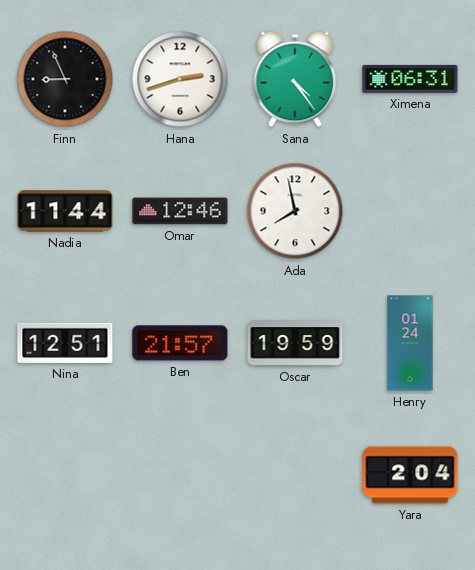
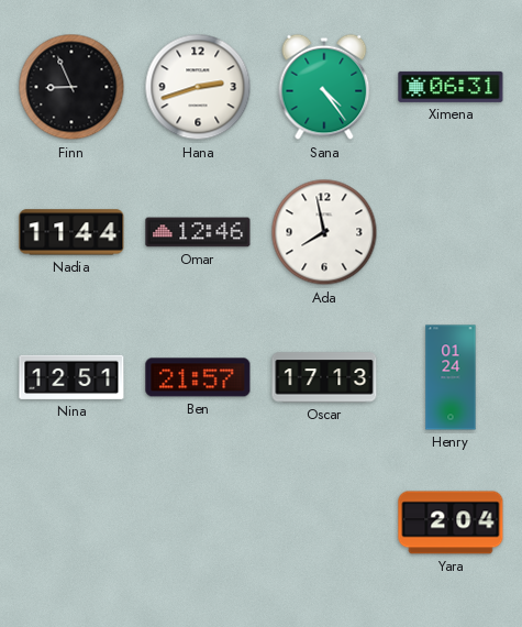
Oscar: 19:59 -> 17:13
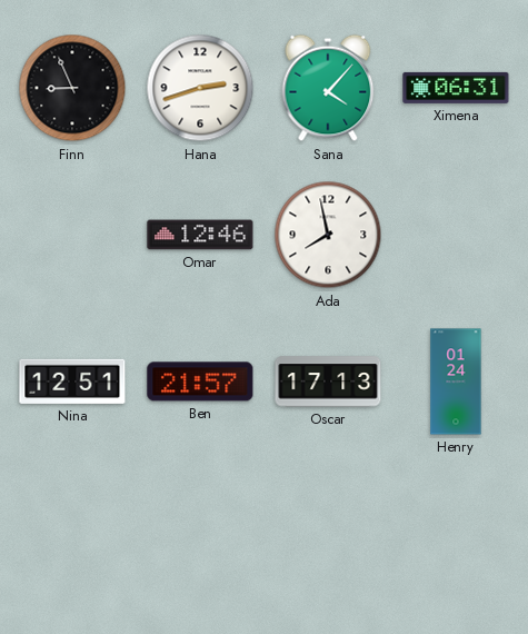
Sana: 4:24 -> 4:07
Nadia: 11:44 -> none
Yara: 2:04 -> none
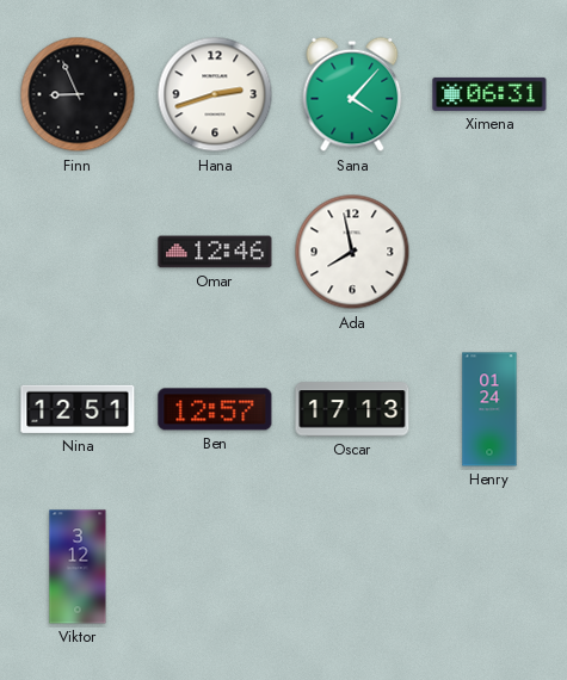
Ben: 21:57 -> 12:57
Viktor: none -> 3:12
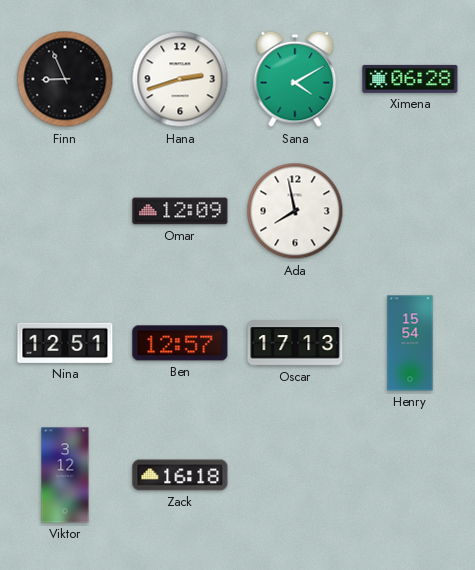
Sana: 4:07 -> 4:10
Ximena: 06:31 -> 06:28
Omar: 12:46 -> 12:09
Henry: 01:24 -> 15:54
Zack: none -> 16:18
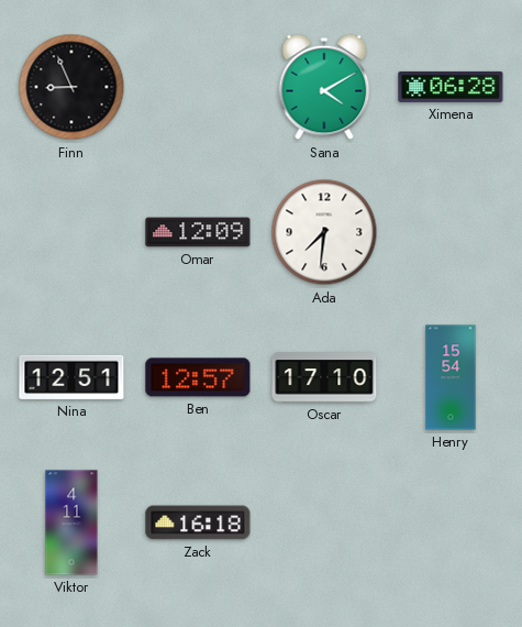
Hana: 2:42 -> none
Ada: 7:58 -> 7:31
Oscar: 17:13 -> 17:10
Viktor: 3:12 -> 4:11
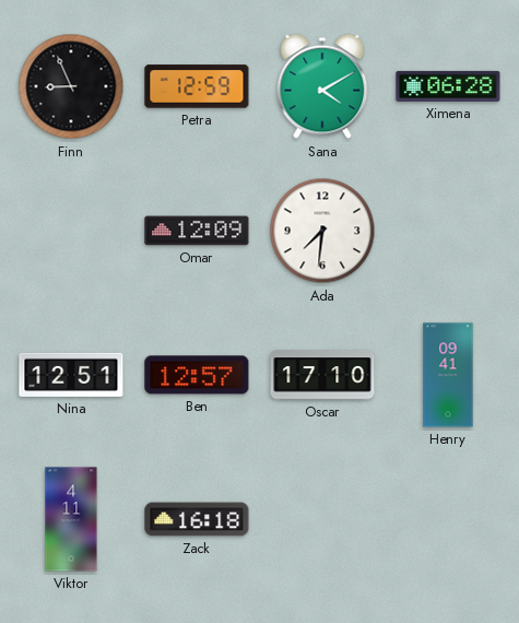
Petra: none -> 12:59
Henry: 15:54 -> 09:41
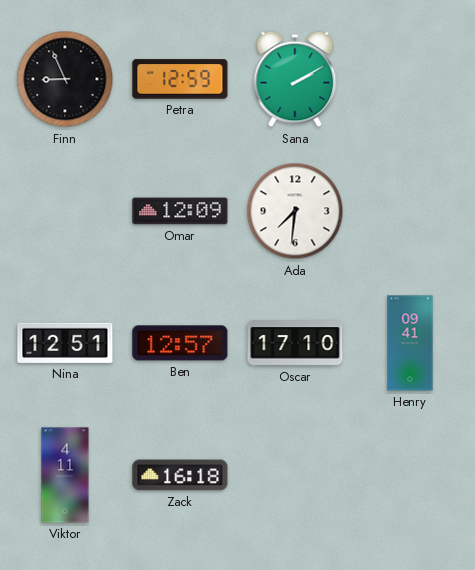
Sana: 4:10 -> 2:10
Ximena: 06:28 -> none
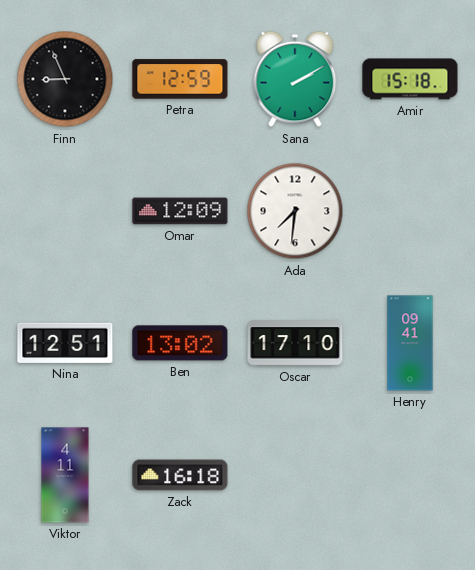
Amir: none -> 15:18
Ben: 12:57 -> 13:02
